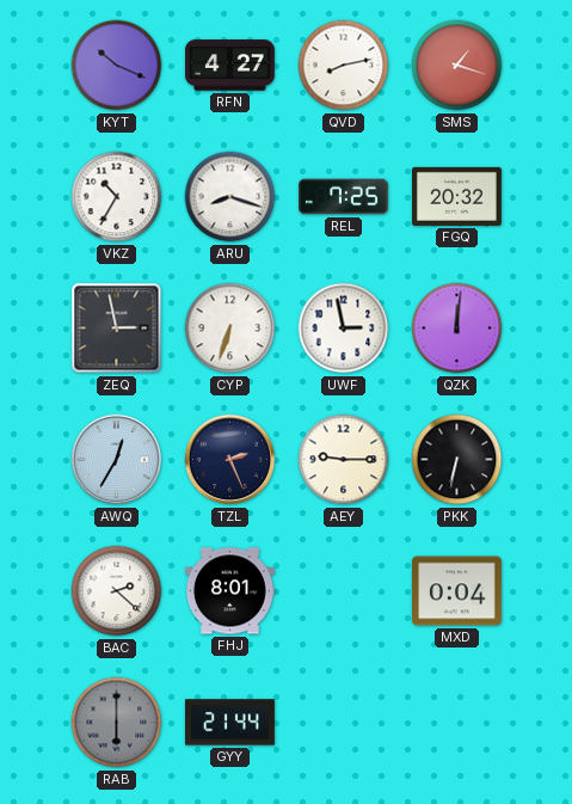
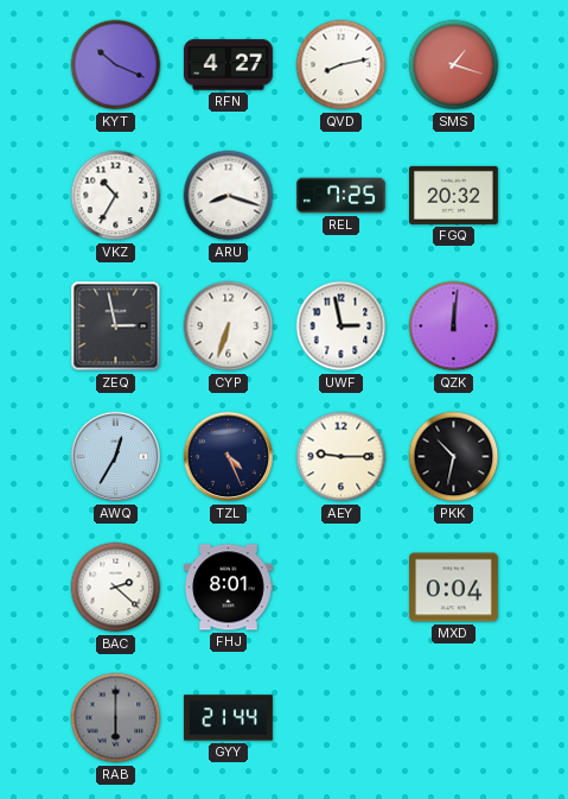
TZL: 2:26 -> 4:26
PKK: 6:32 -> 10:32
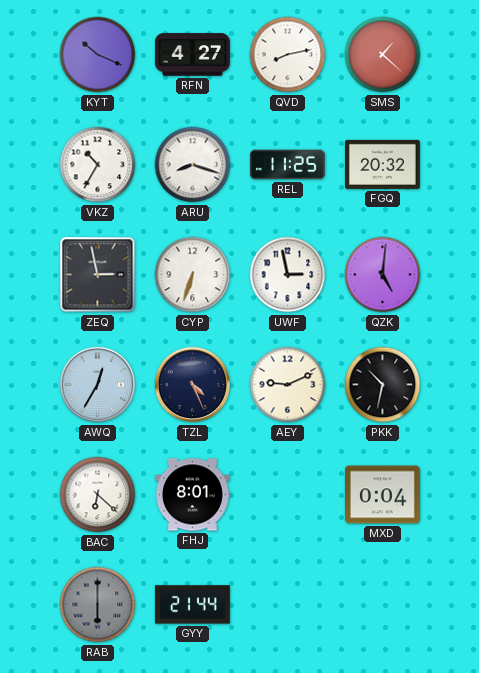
SMS: 1:18 -> 1:22
REL: 7:25 -> 11:25
QZK: 12:01 -> 5:01
AEY: 9:15 -> 9:11
BAC: 2:22 -> 6:22
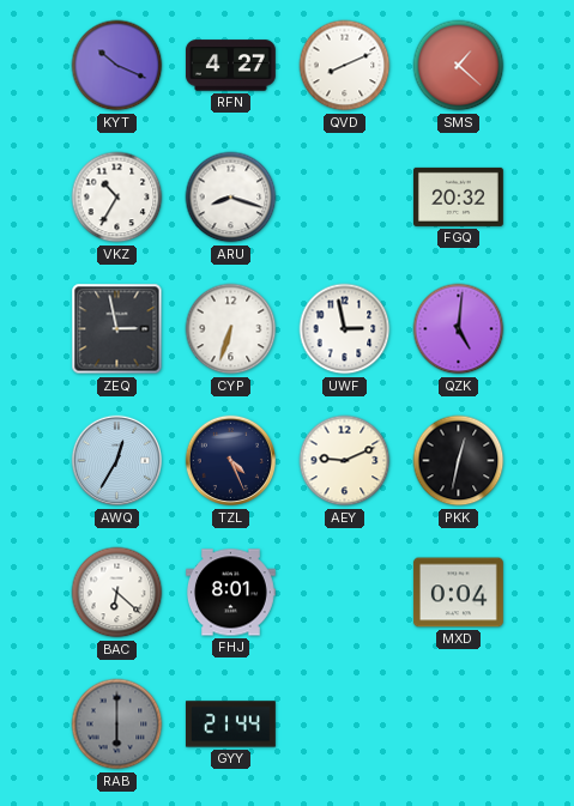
QVD: 8:13 -> 8:11
REL: 11:25 -> none
PKK: 10:32 -> 12:32
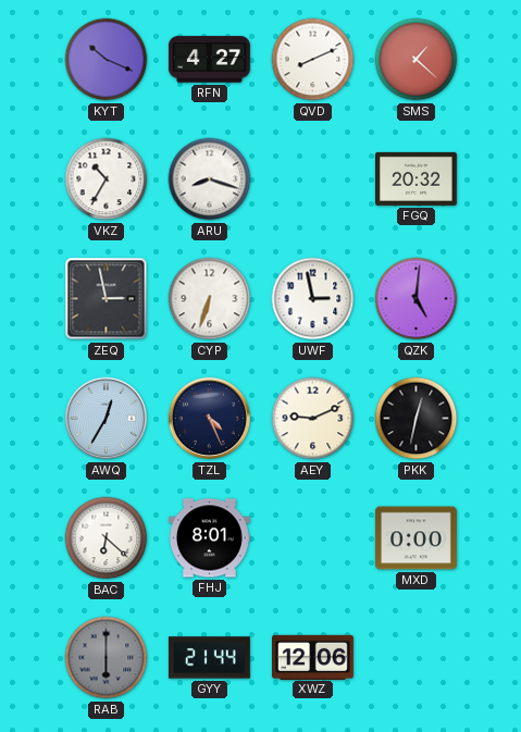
MXD: 0:04 -> 0:00
XWZ: none -> 12:06
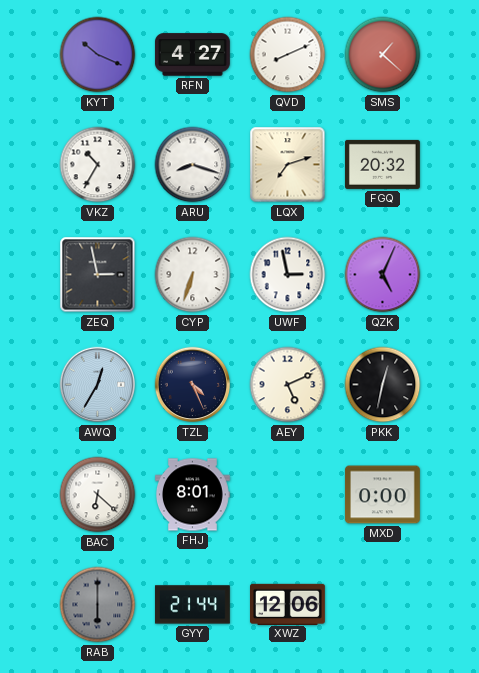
LQX: none -> 7:12
QZK: 5:01 -> 5:04
AEY: 9:11 -> 5:11
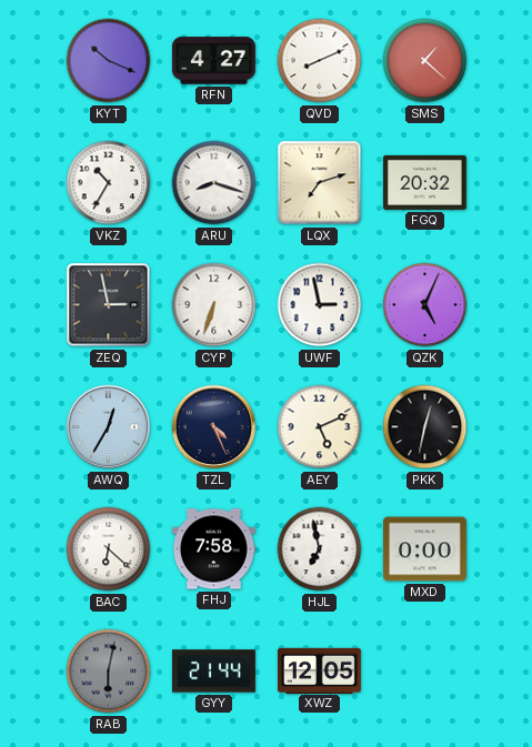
FHJ: 8:01 -> 7:58
HJL: none -> 6:58
RAB: 6:00 -> 6:02
XWZ: 12:06 -> 12:05
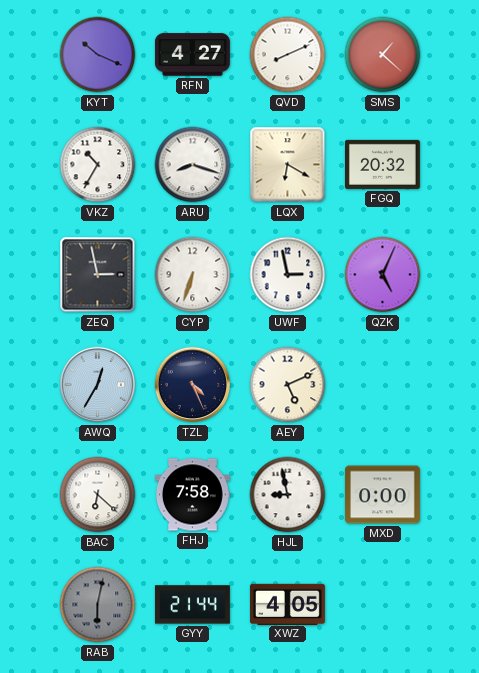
LQX: 7:12 -> 6:20
PKK: 12:32 -> none
HJL: 6:58 -> 8:58
XWZ: 12:05 -> 4:05
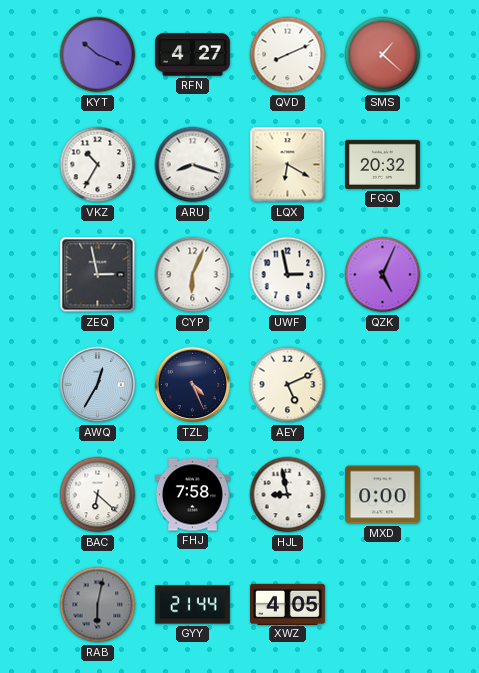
CYP: 6:33 -> 6:04
